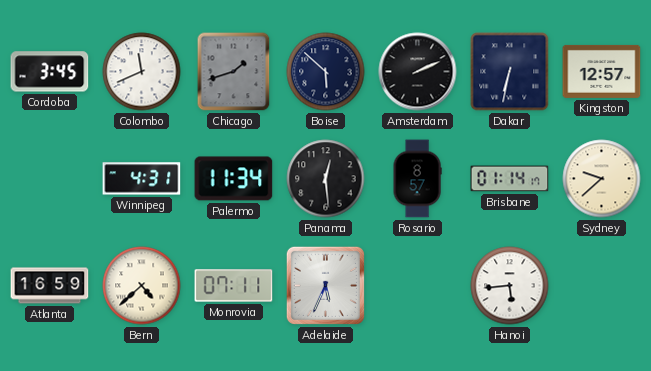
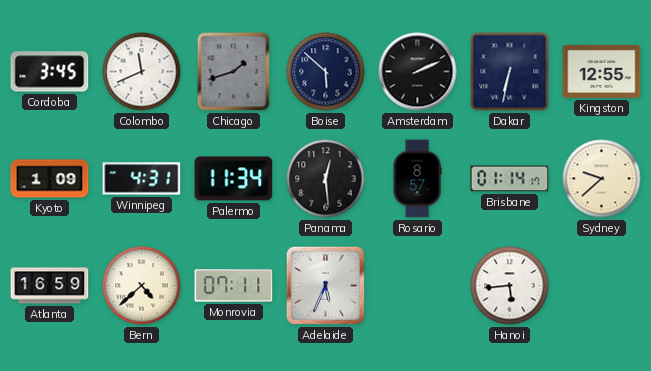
Kingston: 12:57 -> 12:55
Kyoto: none -> 1:09
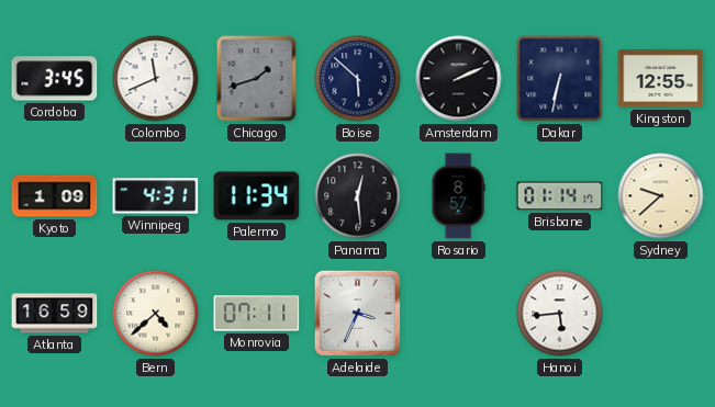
Adelaide: 5:34 -> 3:34
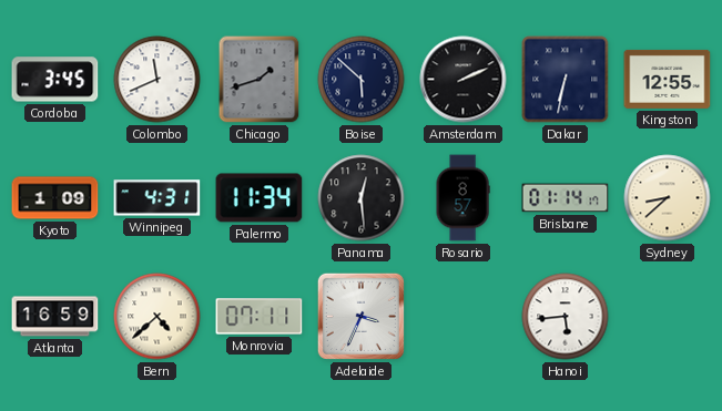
Sydney: 9:38 -> 8:38
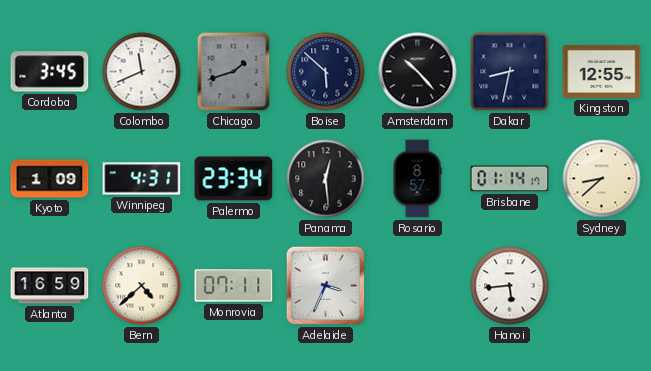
Amsterdam: 2:11 -> 10:23
Dakar: 6:32 -> 8:32
Palermo: 11:34 -> 23:34
